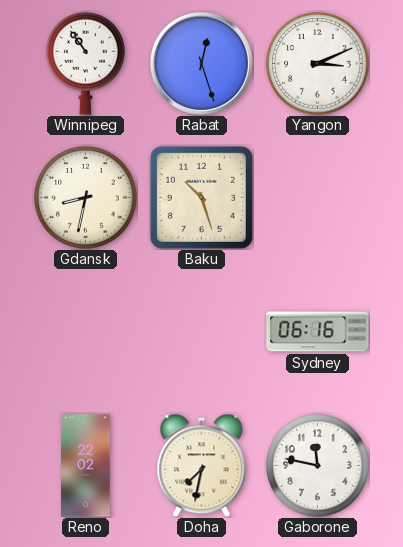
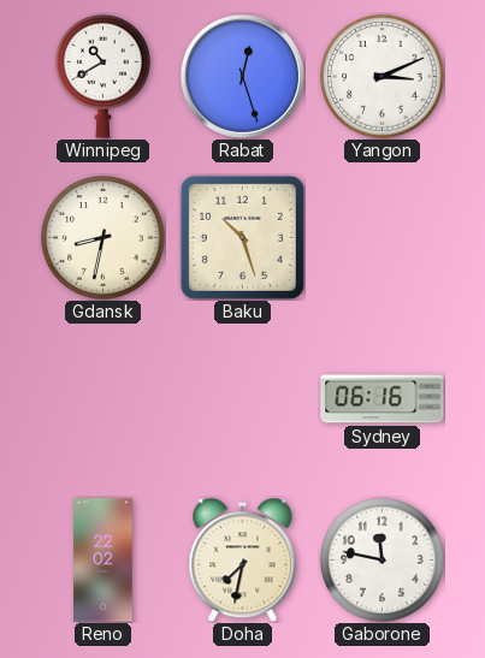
Winnipeg: 10:54 -> 10:40
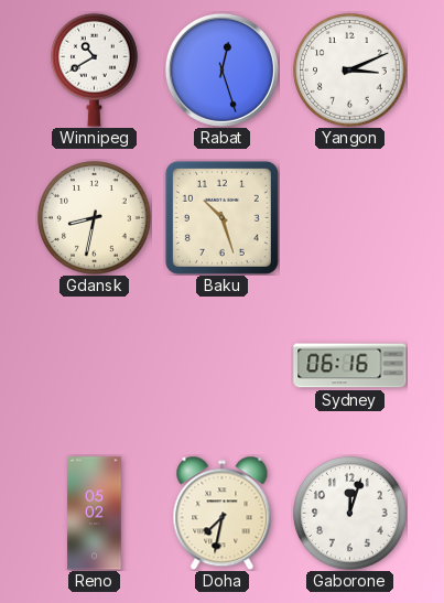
Reno: 22:02 -> 05:02
Gaborone: 11:47 -> 12:03
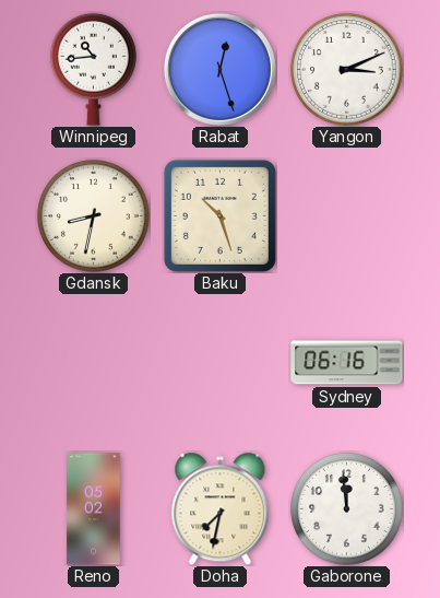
Winnipeg: 10:40 -> 10:44
Gaborone: 12:03 -> 11:59
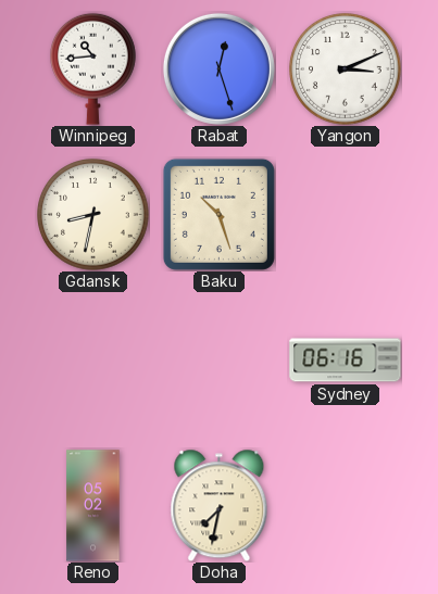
Gaborone: 11:59 -> none
